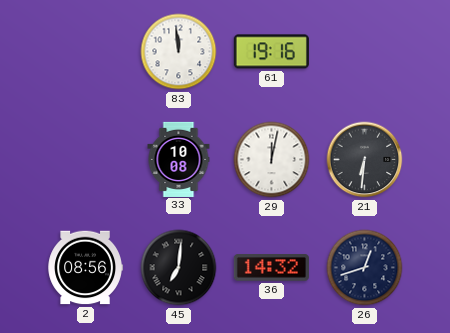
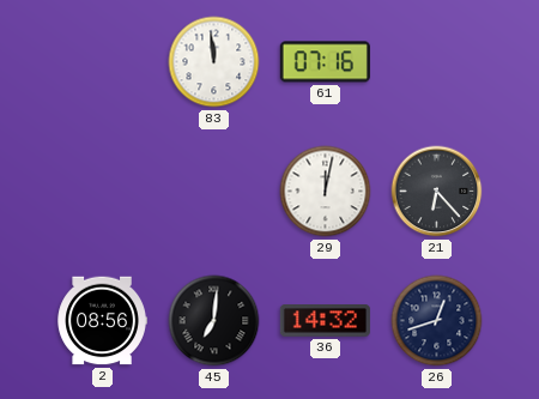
61: 19:16 -> 07:16
33: 10:08 -> none
21: 6:31 -> 6:23
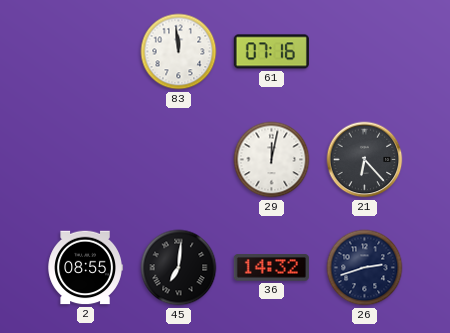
2: 08:56 -> 08:55
26: 12:42 -> 2:42
